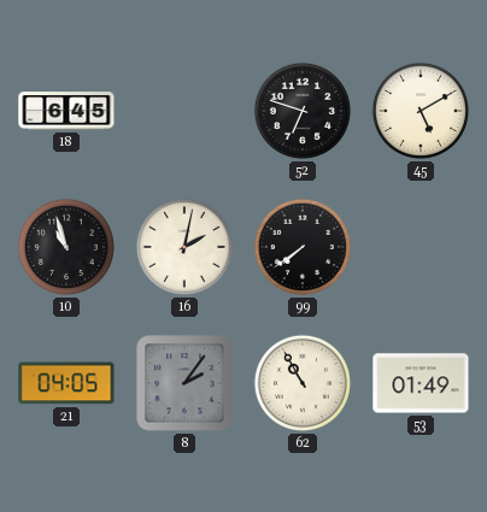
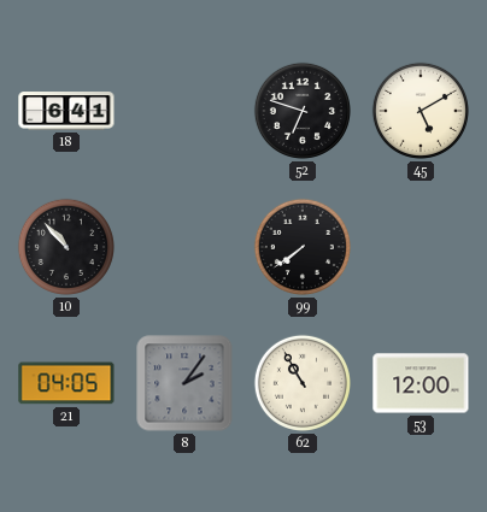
18: 6:45 -> 6:41
10: 10:57 -> 10:53
16: 2:02 -> none
53: 01:49 -> 12:00
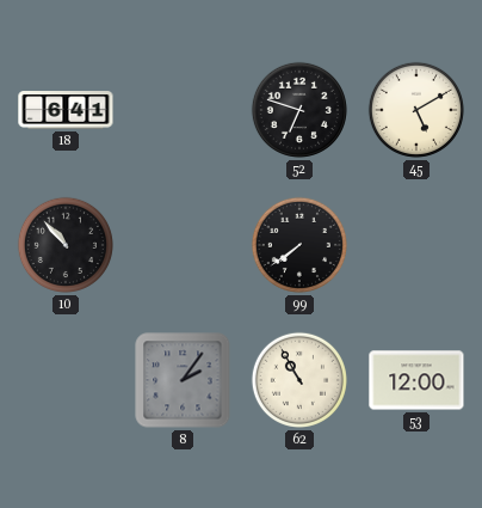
21: 04:05 -> none
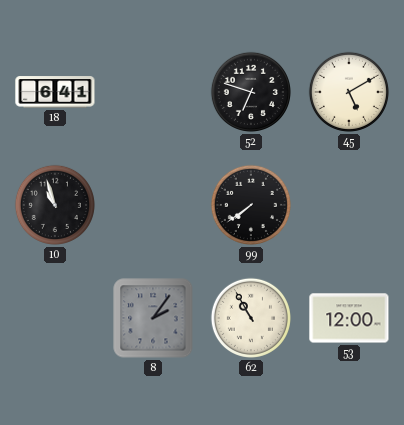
10: 10:53 -> 10:57
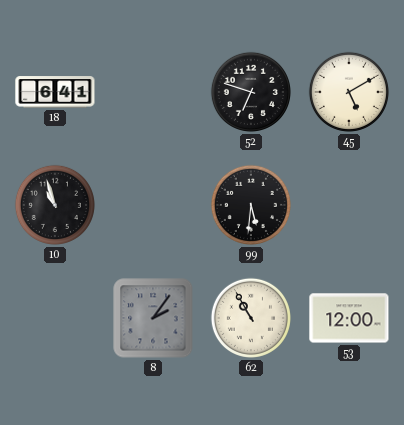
99: 7:39 -> 5:31
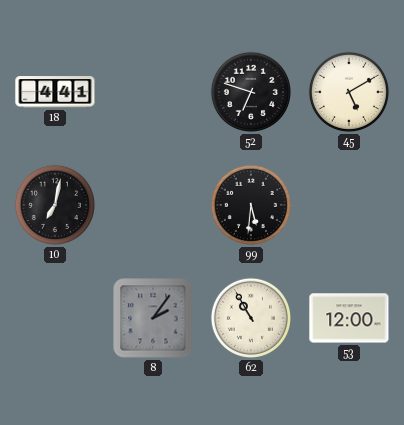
18: 6:41 -> 4:41
10: 10:57 -> 7:02
